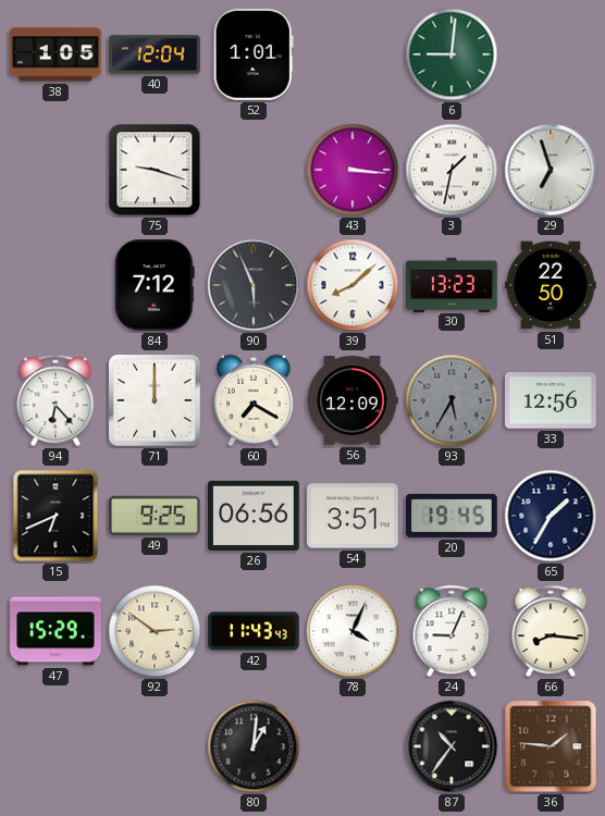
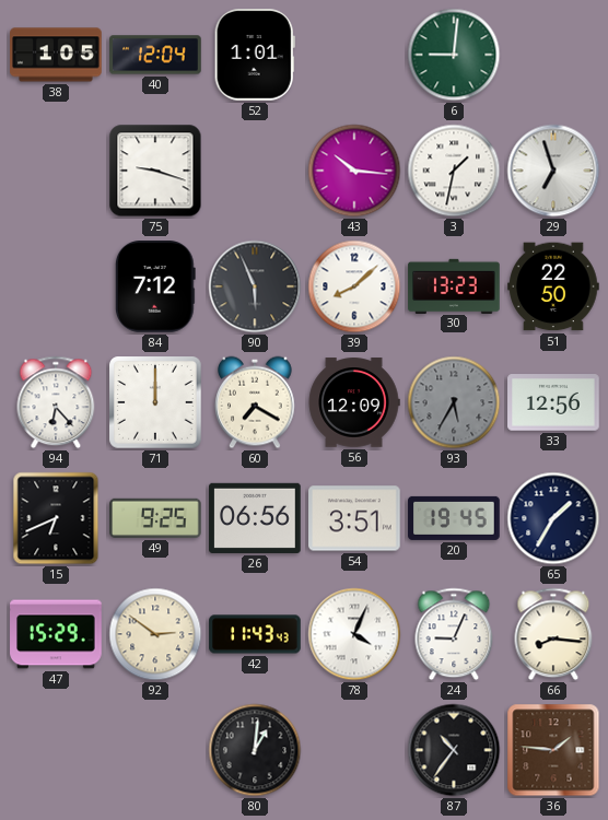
43: 3:16 -> 10:16
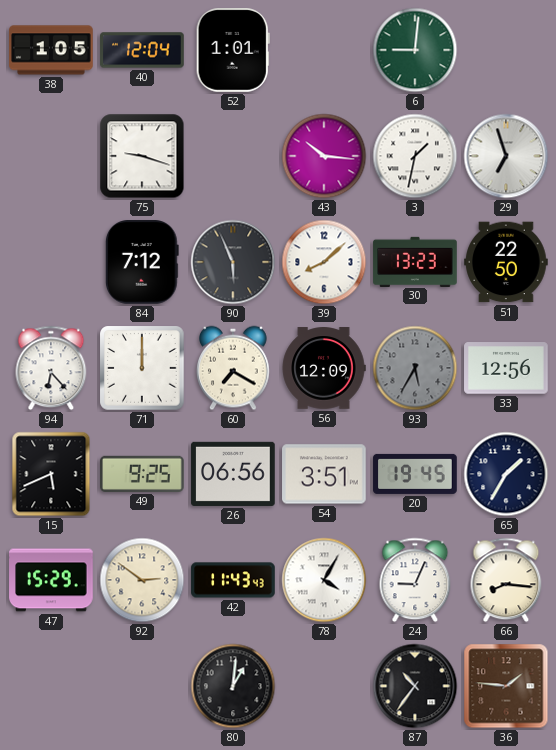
15: 6:41 -> 5:41
78: 4:04 -> 4:05
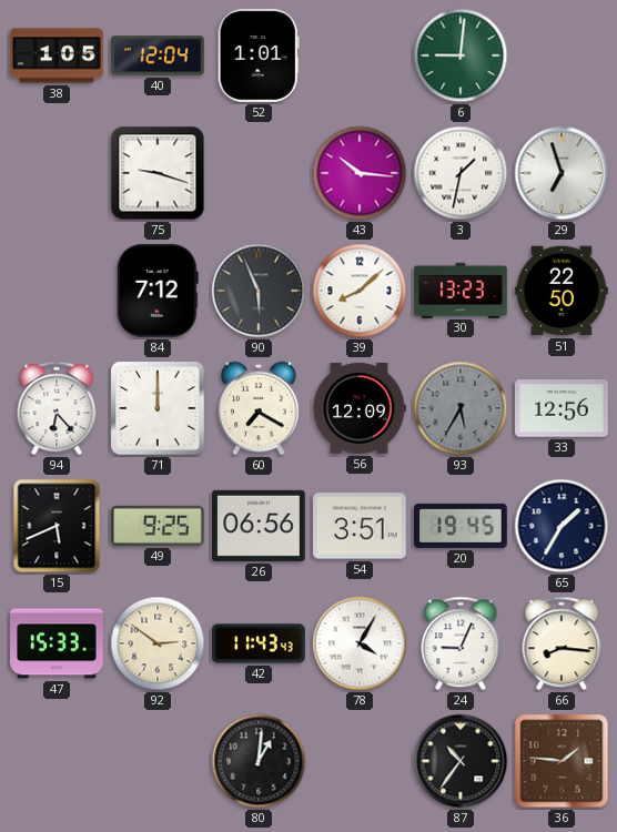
47: 15:29 -> 15:33
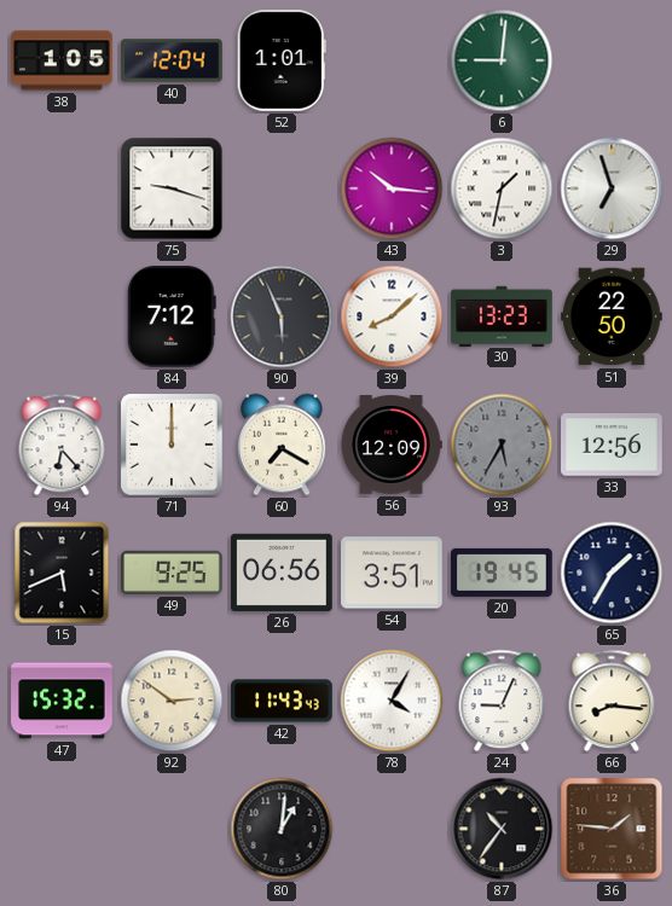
47: 15:33 -> 15:32
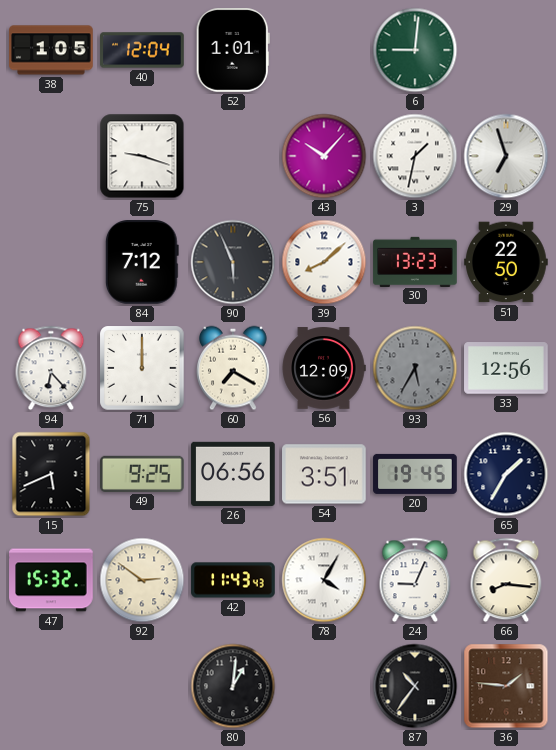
43: 10:16 -> 10:07
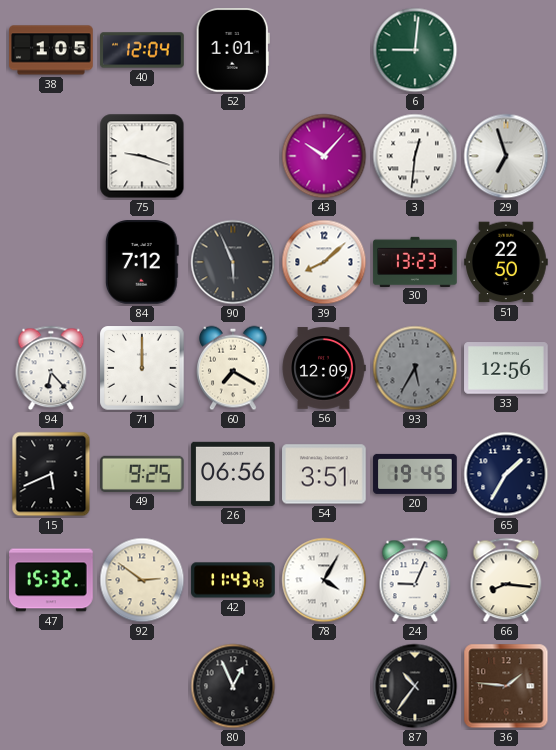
3: 1:32 -> 12:31
80: 1:01 -> 12:56
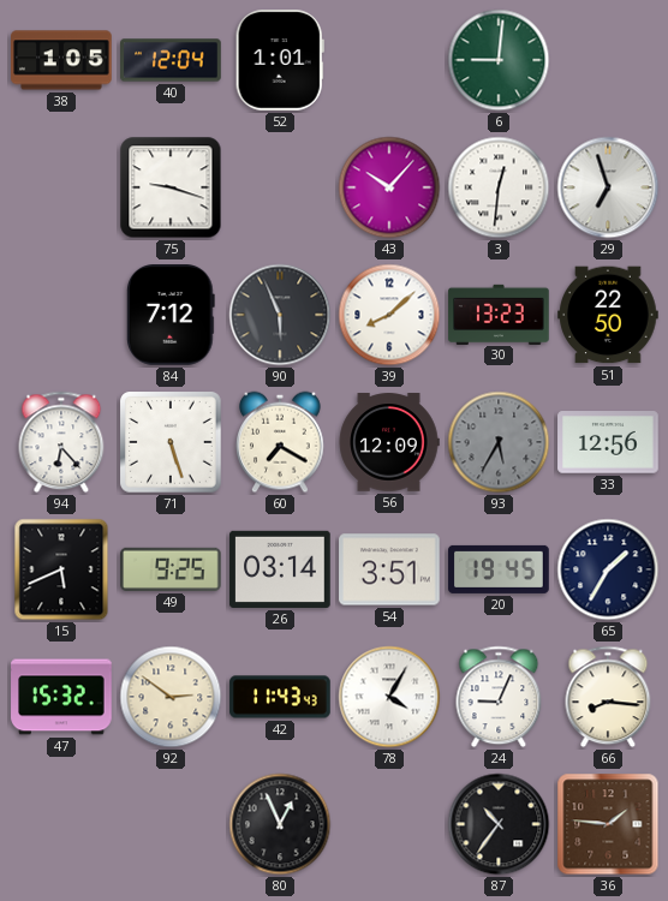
71: 12:00 -> 5:27
26: 06:56 -> 03:14
